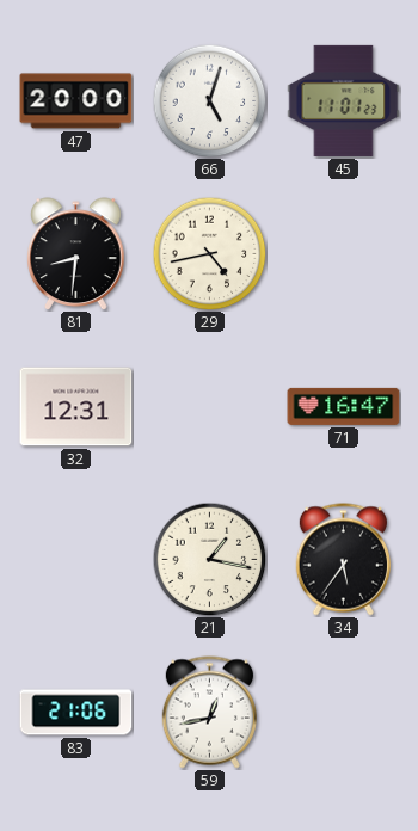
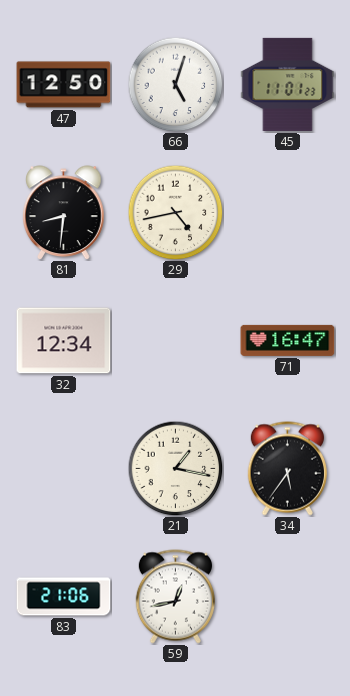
47: 20:00 -> 12:50
32: 12:31 -> 12:34
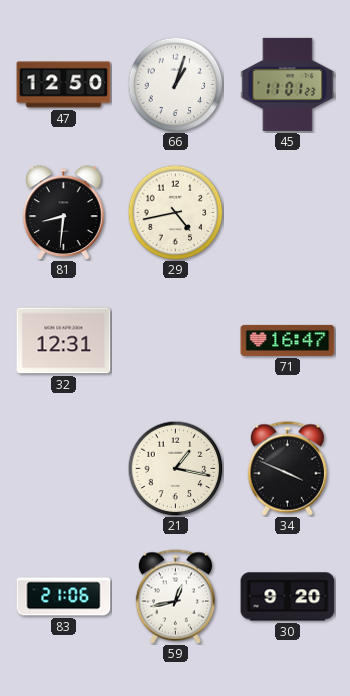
66: 5:03 -> 1:03
32: 12:34 -> 12:31
34: 5:36 -> 3:49
30: none -> 9:20
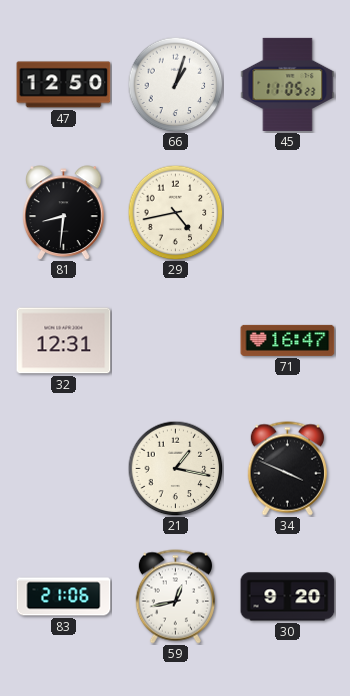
45: 11:01 -> 11:05
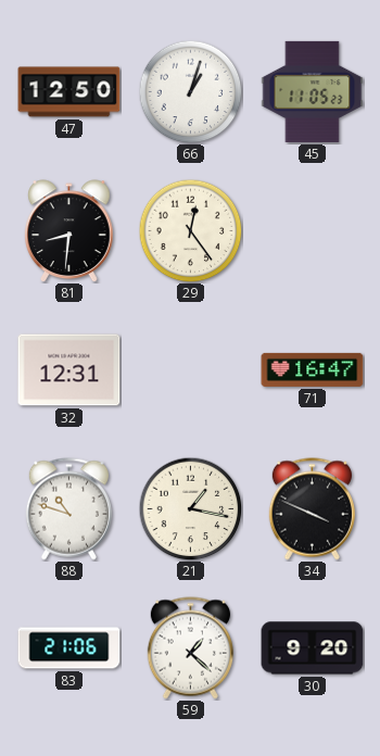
29: 4:43 -> 12:24
88: none -> 10:48
59: 12:43 -> 1:22
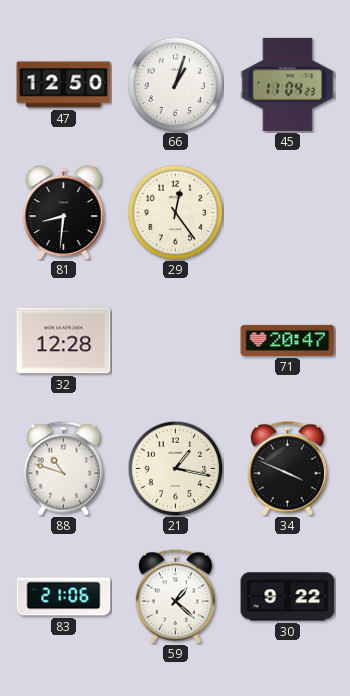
45: 11:05 -> 11:04
32: 12:31 -> 12:28
71: 16:47 -> 20:47
30: 9:20 -> 9:22
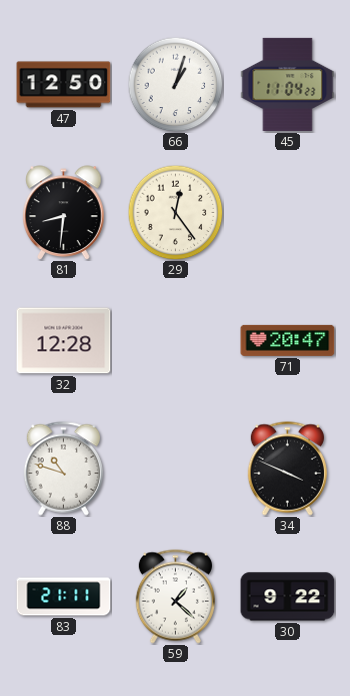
21: 1:17 -> none
83: 21:06 -> 21:11
